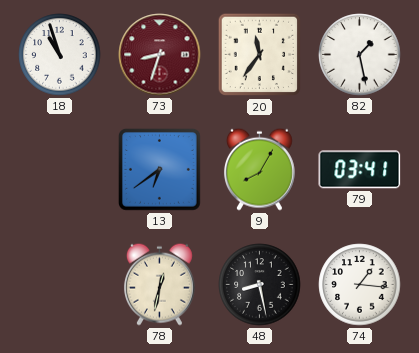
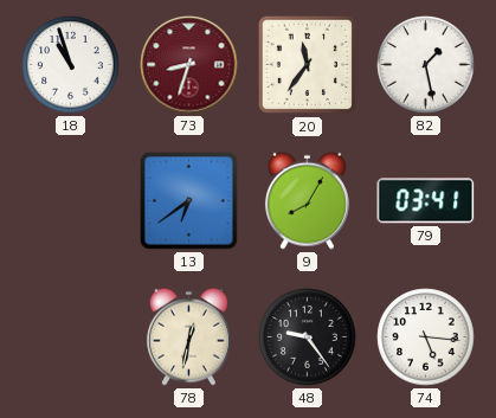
48: 8:28 -> 9:24
74: 1:16 -> 5:16
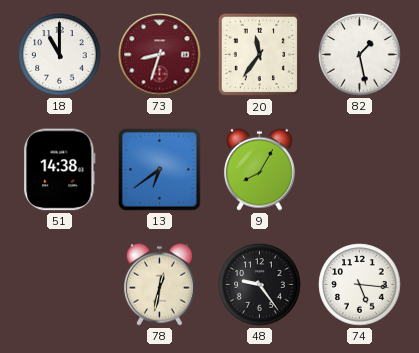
18: 10:57 -> 11:00
51: none -> 14:38
79: 03:41 -> none
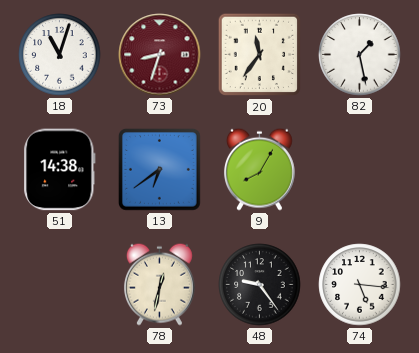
18: 11:00 -> 11:03
